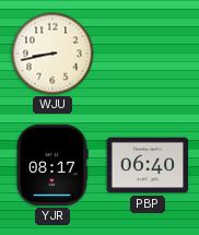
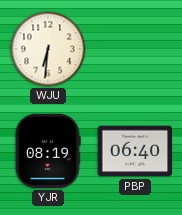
WJU: 8:43 -> 6:31
YJR: 08:17 -> 08:19
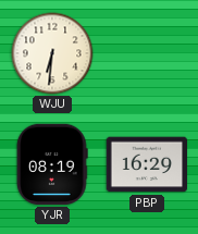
PBP: 06:40 -> 16:29
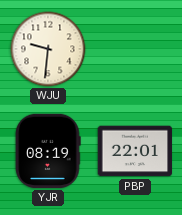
WJU: 6:31 -> 9:31
PBP: 16:29 -> 22:01
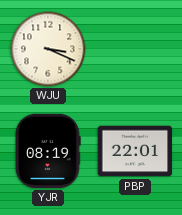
WJU: 9:31 -> 3:19
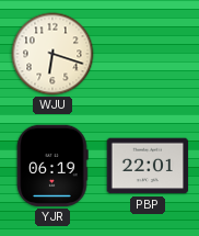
WJU: 3:19 -> 6:18
YJR: 08:19 -> 06:19
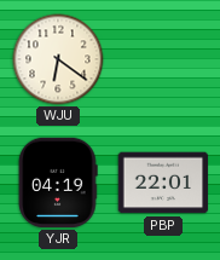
WJU: 6:18 -> 6:21
YJR: 06:19 -> 04:19
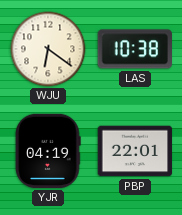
LAS: none -> 10:38
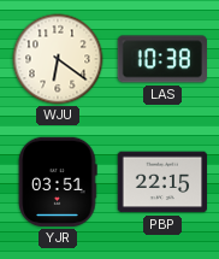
YJR: 04:19 -> 03:51
PBP: 22:01 -> 22:15
